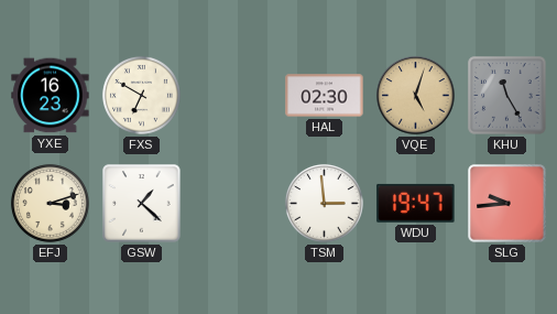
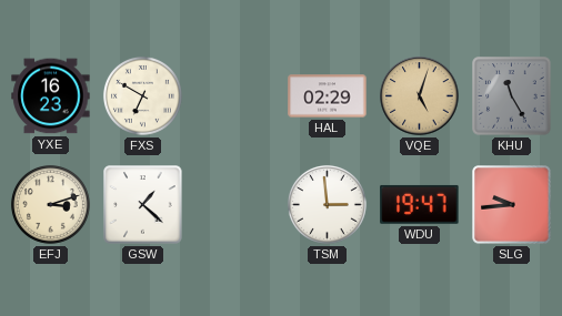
HAL: 02:30 -> 02:29
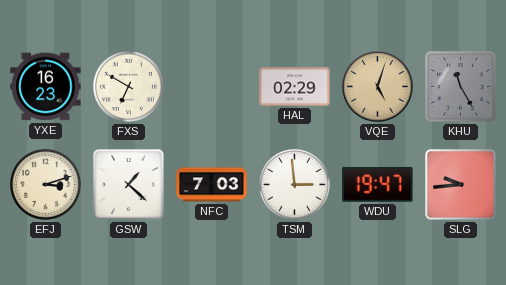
NFC: none -> 7:03
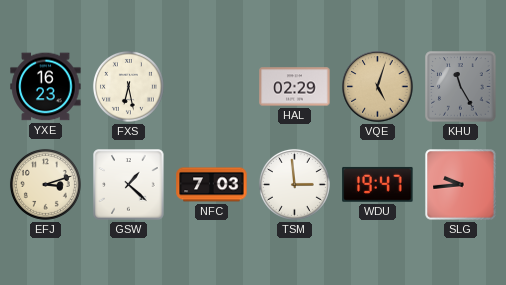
FXS: 6:50 -> 6:28
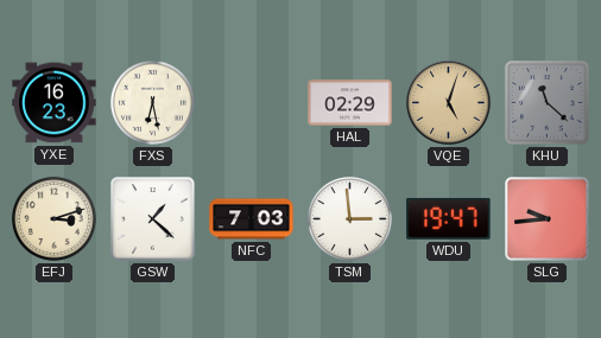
KHU: 11:25 -> 11:22
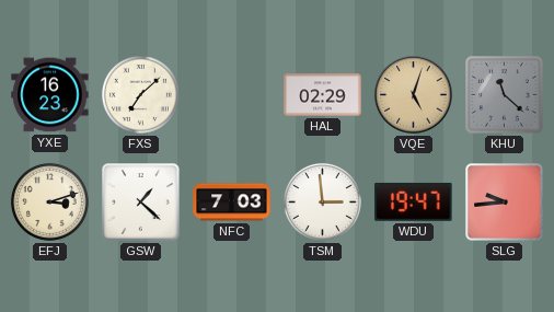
FXS: 6:28 -> 7:08
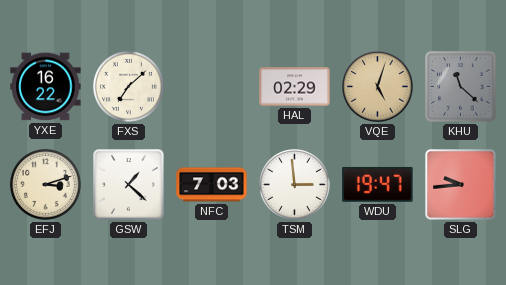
YXE: 16:23 -> 16:22
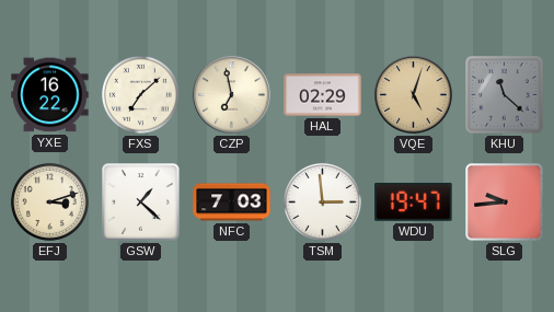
CZP: none -> 6:58
